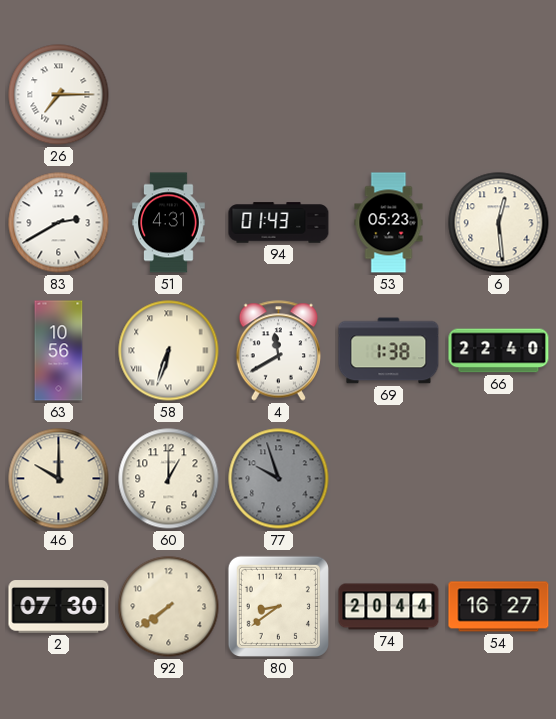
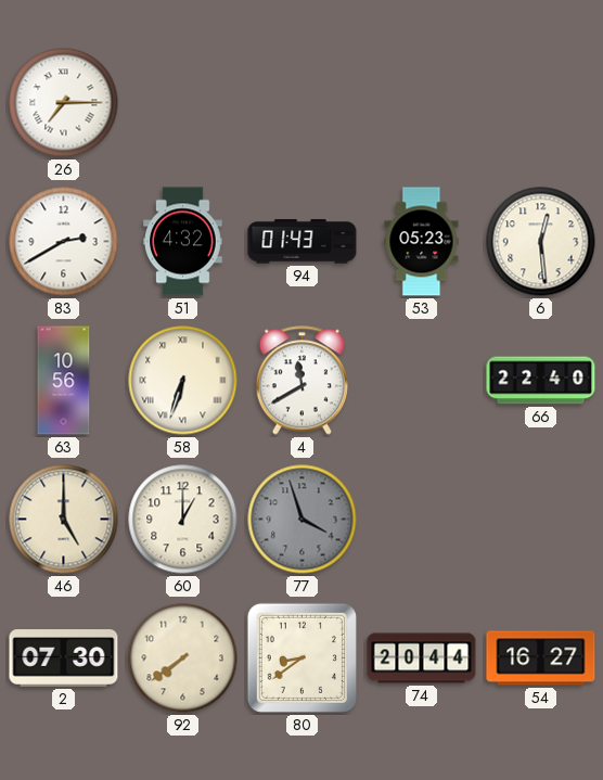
51: 4:31 -> 4:32
69: 1:38 -> none
46: 10:00 -> 5:00
77: 9:57 -> 3:57
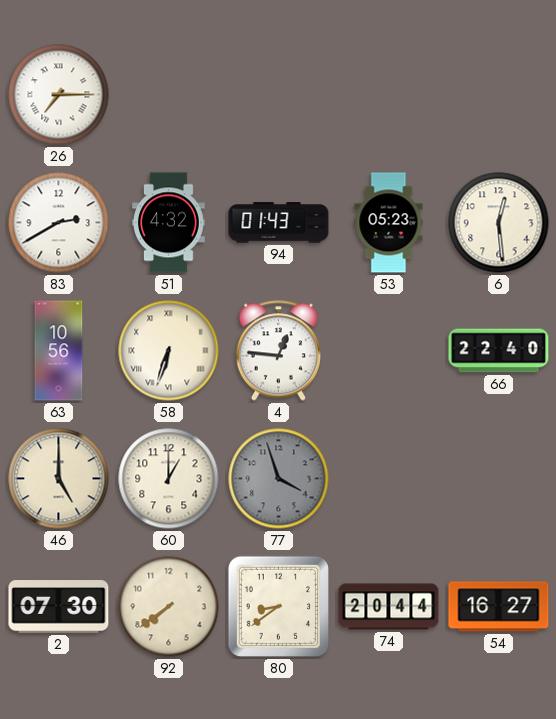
4: 11:40 -> 12:46
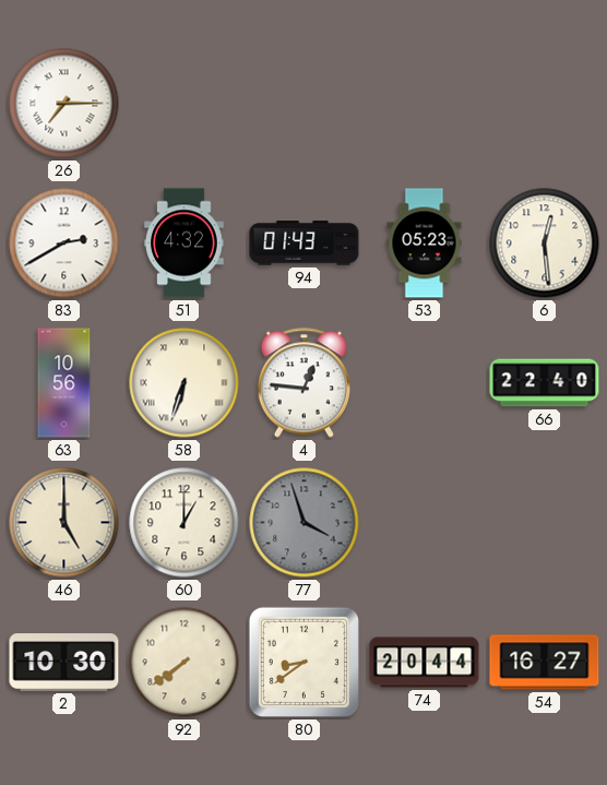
2: 07:30 -> 10:30
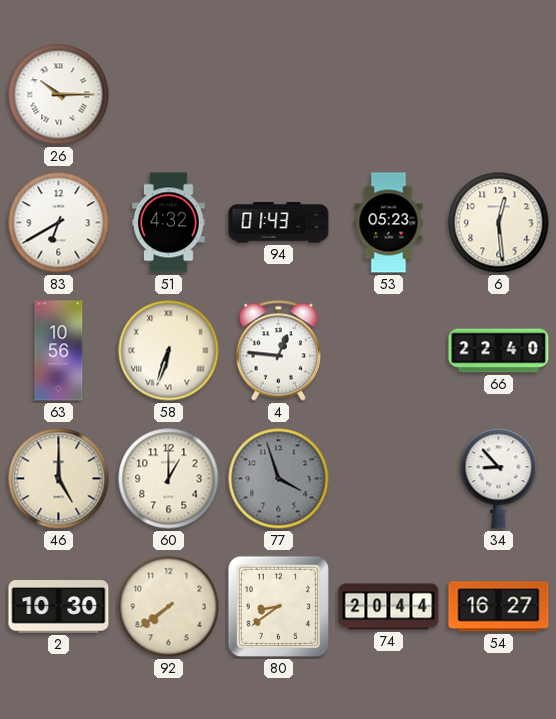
26: 7:15 -> 10:15
83: 2:40 -> 6:40
34: none -> 8:53
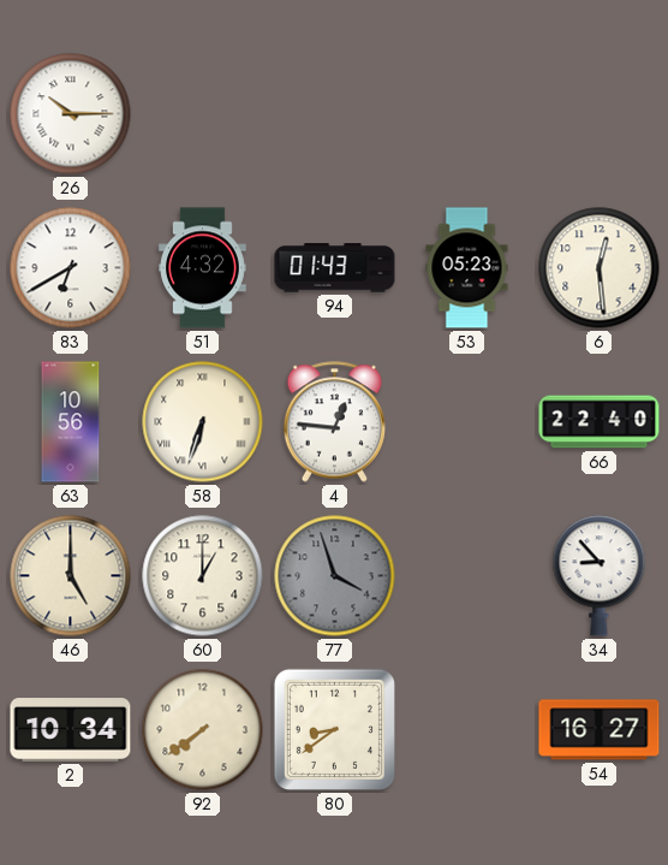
2: 10:30 -> 10:34
74: 20:44 -> none
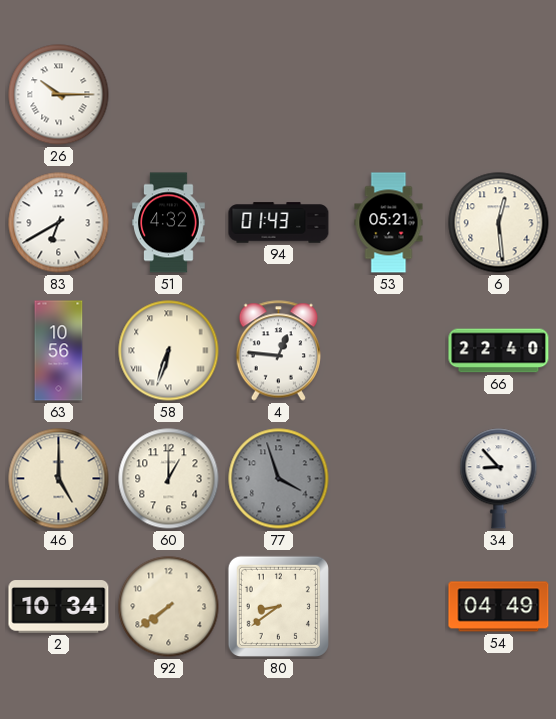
53: 05:23 -> 05:21
54: 16:27 -> 04:49
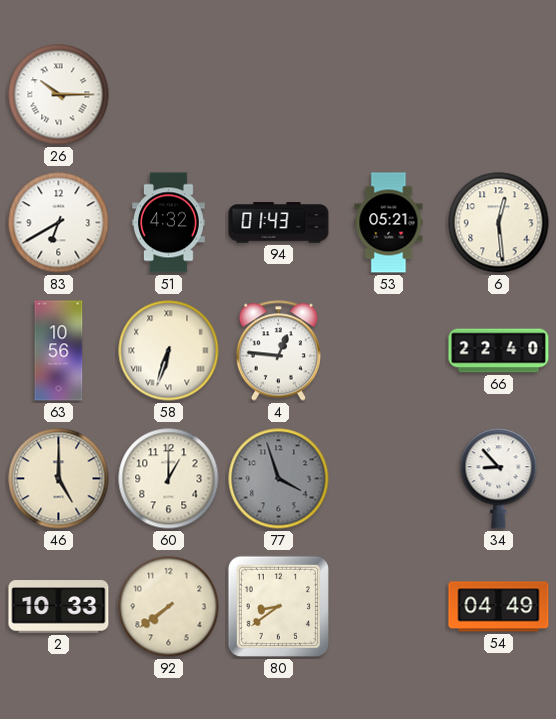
2: 10:34 -> 10:33
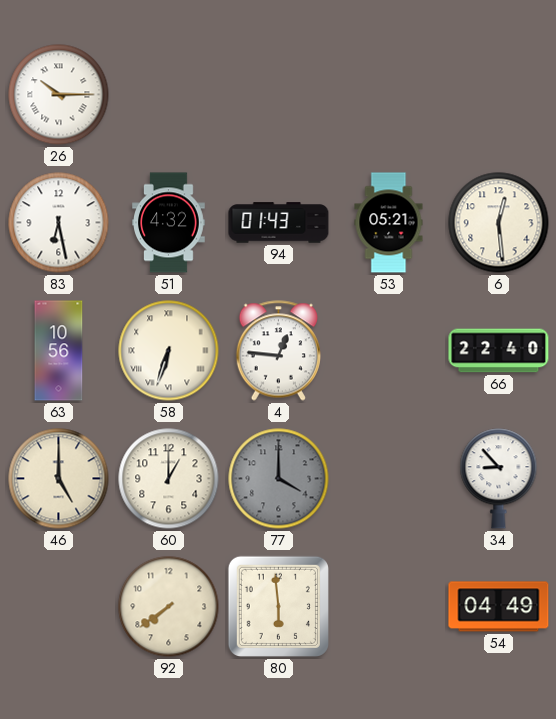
83: 6:40 -> 6:28
77: 3:57 -> 4:00
2: 10:33 -> none
80: 8:39 -> 5:59
